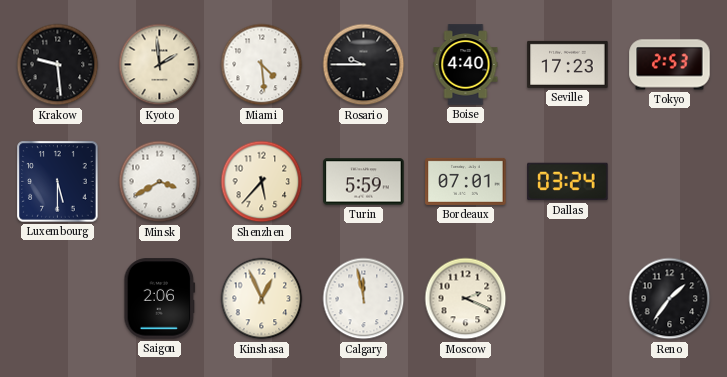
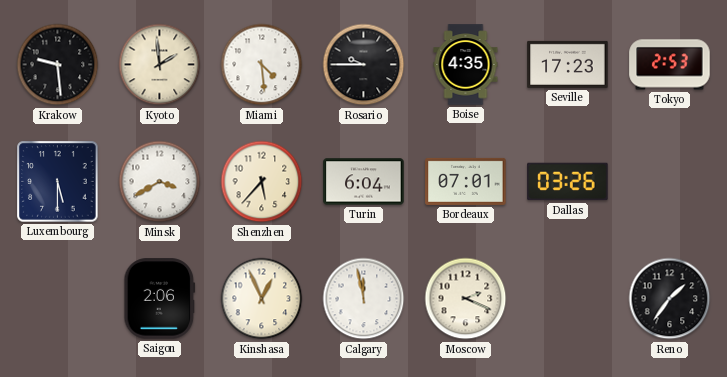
Boise: 4:40 -> 4:35
Turin: 5:59 -> 6:04
Dallas: 03:24 -> 03:26
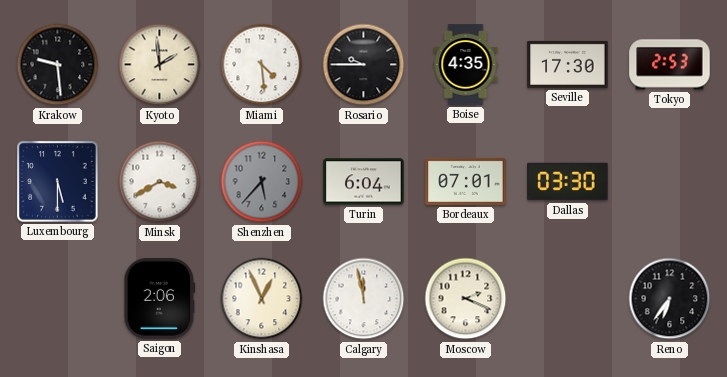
Seville: 17:23 -> 17:30
Shenzhen dial: cream -> grey
Dallas: 03:26 -> 03:30
Reno: 1:36 -> 6:36
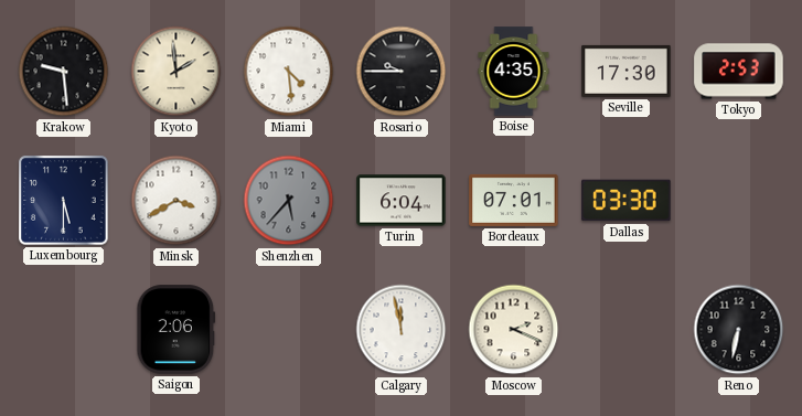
Kinshasa: 12:56 -> none
Reno: 6:36 -> 6:32
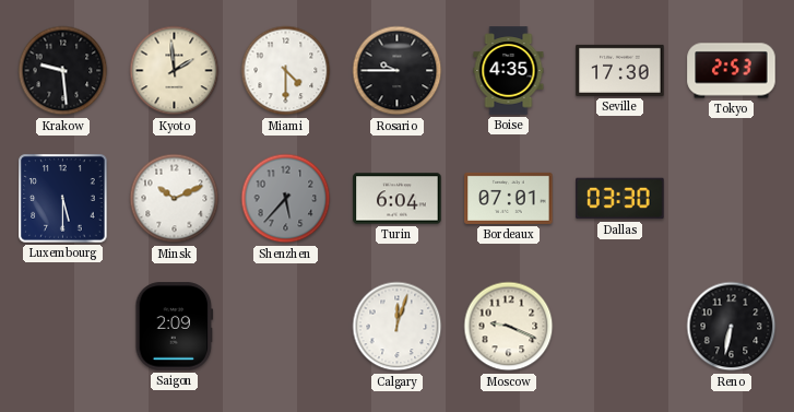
Miami: 4:29 -> 4:30
Minsk: 3:40 -> 10:11
Saigon: 2:06 -> 2:09
Calgary: 11:58 -> 12:03
Moscow: 2:19 -> 9:19
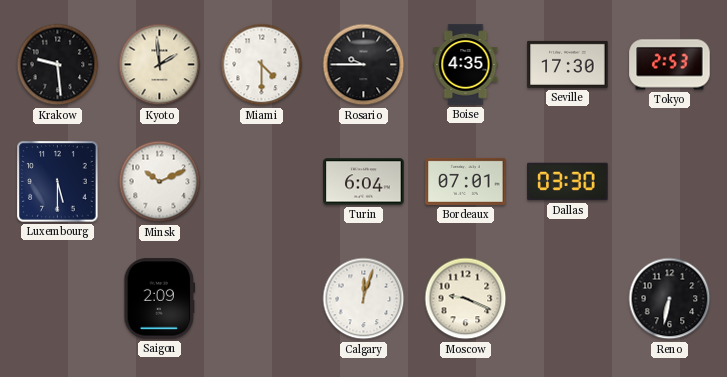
Shenzhen: 5:37 -> none
